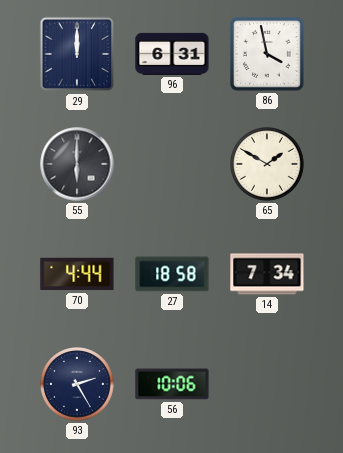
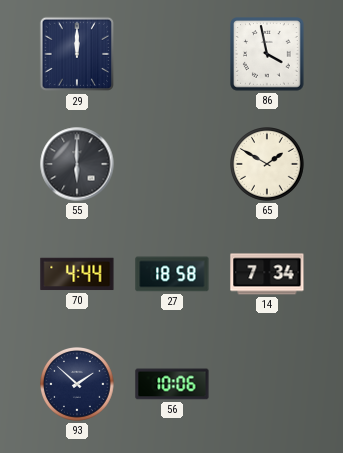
96: 6:31 -> none
93: 2:25 -> 1:52
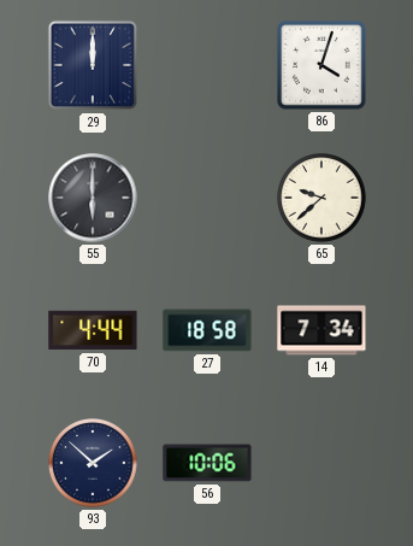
86: 3:58 -> 4:03
65: 1:50 -> 9:38
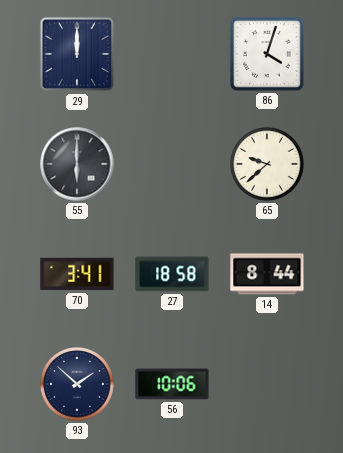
70: 4:44 -> 3:41
14: 7:34 -> 8:44
